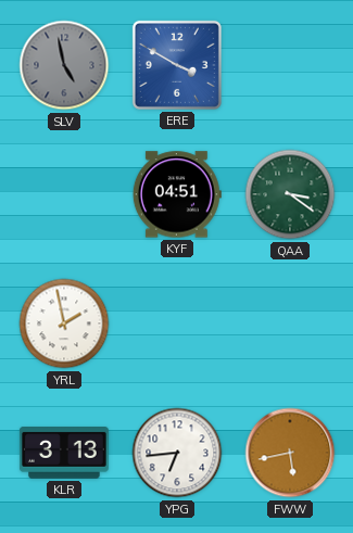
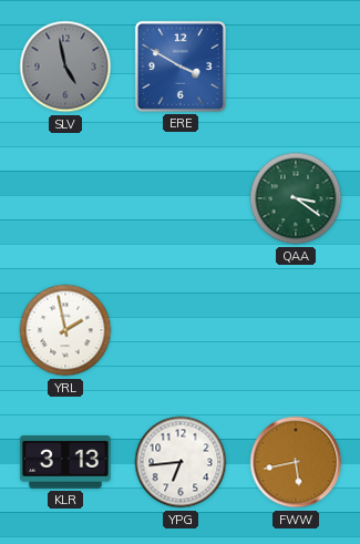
KYF: 04:51 -> none
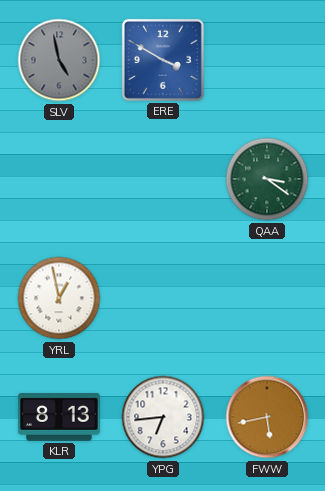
YRL: 1:58 -> 12:58
KLR: 3:13 -> 8:13
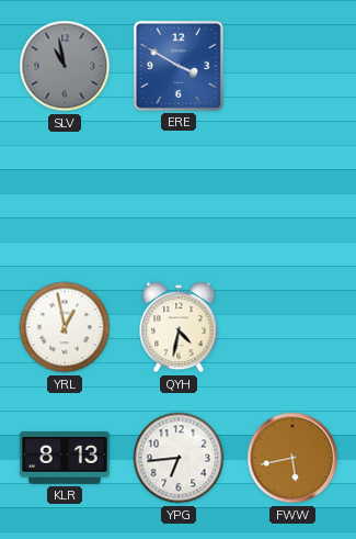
SLV: 4:58 -> 10:58
QAA: 3:21 -> none
QYH: none -> 4:32
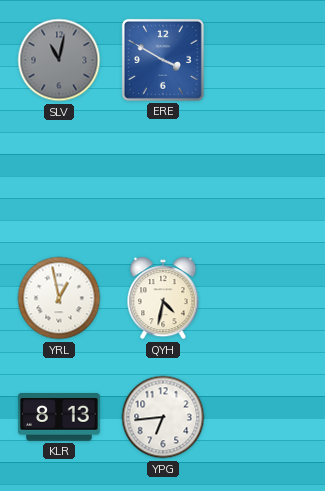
SLV: 10:58 -> 11:02
FWW: 5:43 -> none
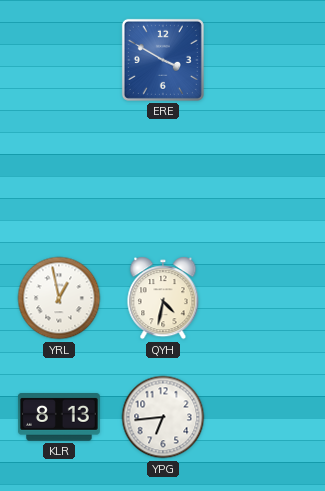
SLV: 11:02 -> none
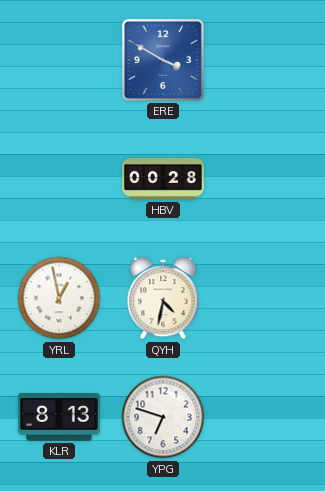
HBV: none -> 00:28
YPG: 6:44 -> 6:48
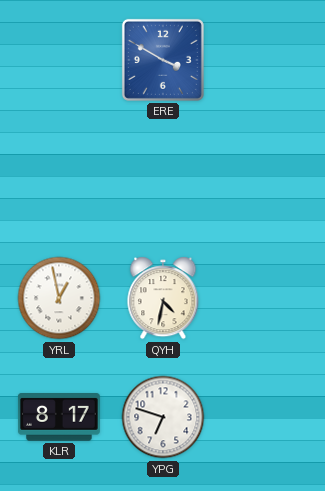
HBV: 00:28 -> none
KLR: 8:13 -> 8:17
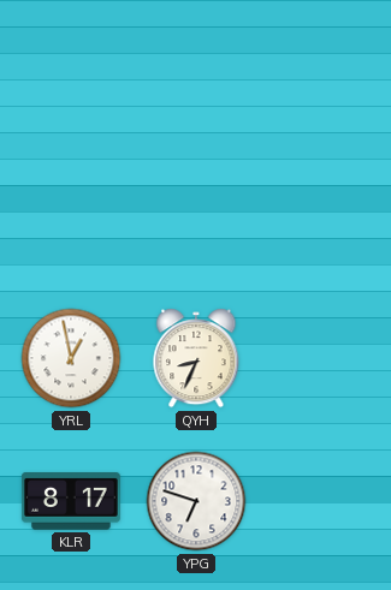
ERE: 3:50 -> none
QYH: 4:32 -> 8:34
